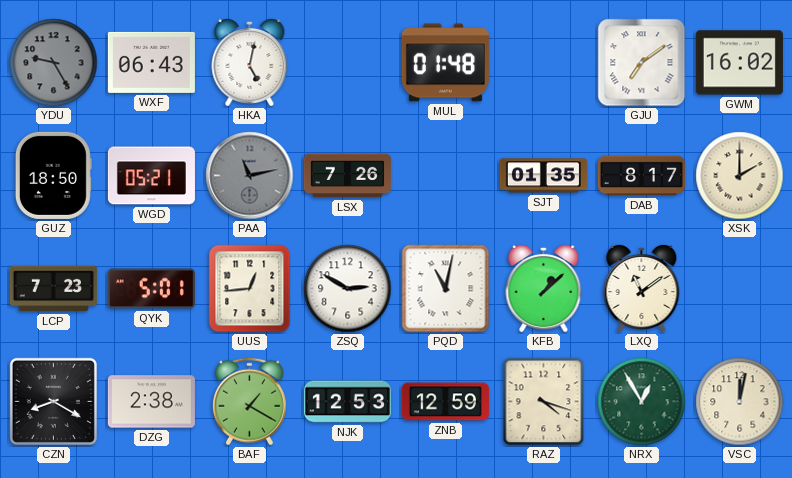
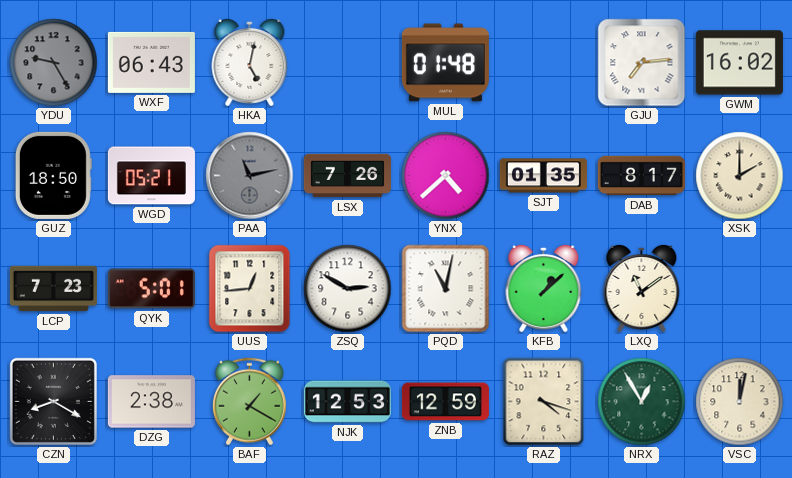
GJU: 7:09 -> 7:14
YNX: none -> 4:38
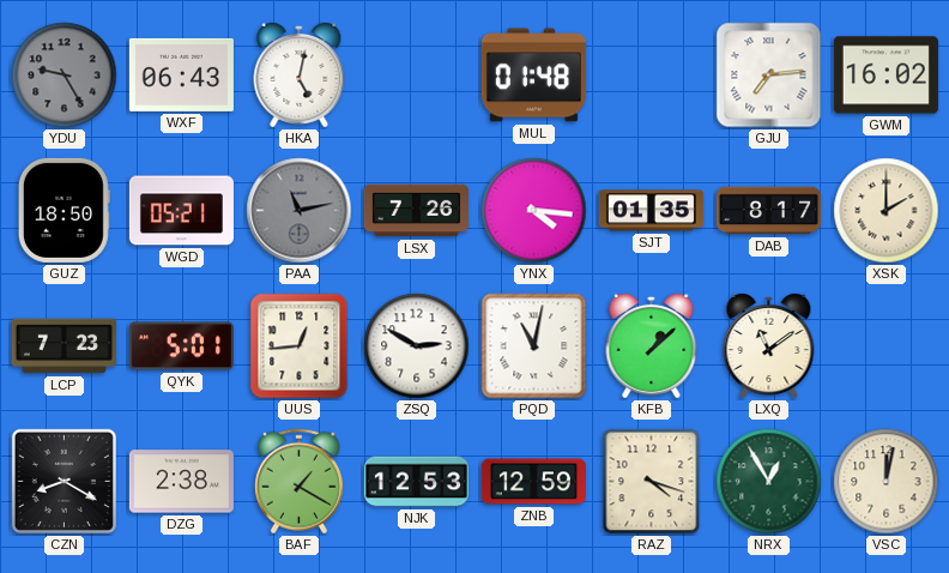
YNX: 4:38 -> 4:16
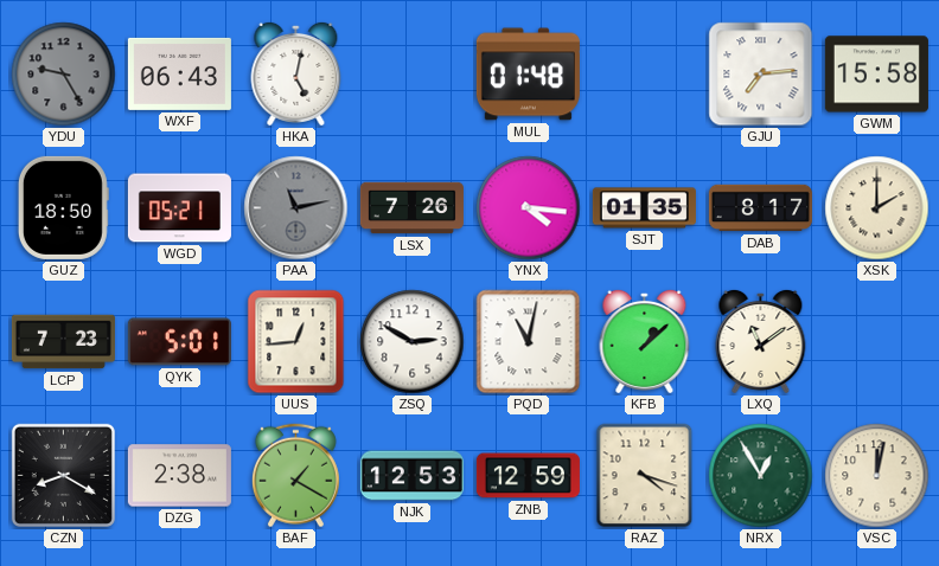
GWM: 16:02 -> 15:58
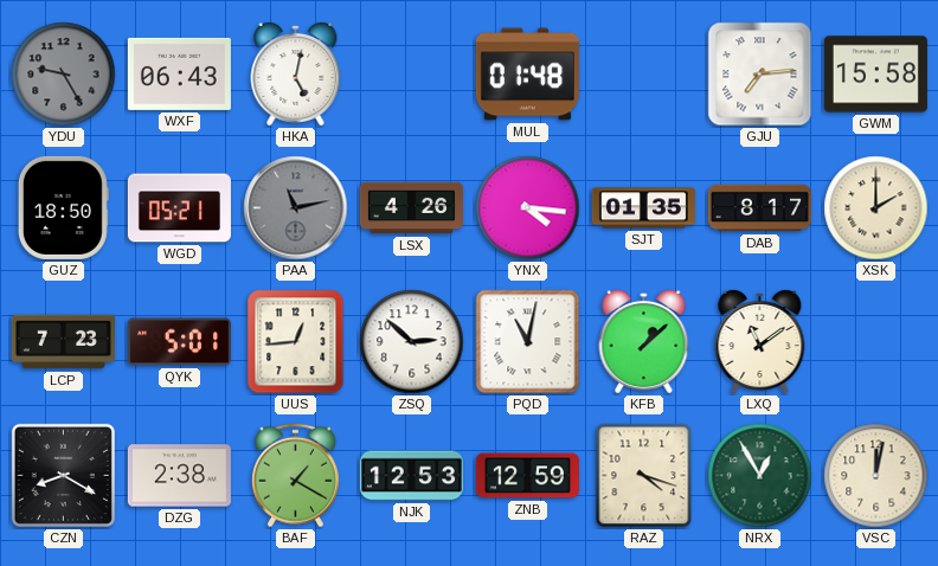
LSX: 7:26 -> 4:26
ZSQ: 2:50 -> 2:52
